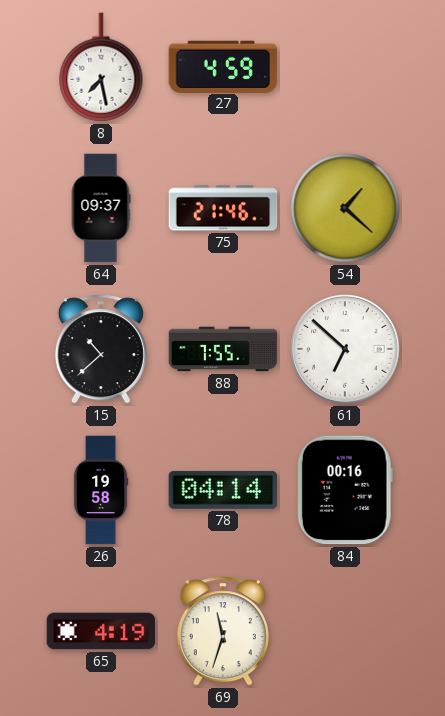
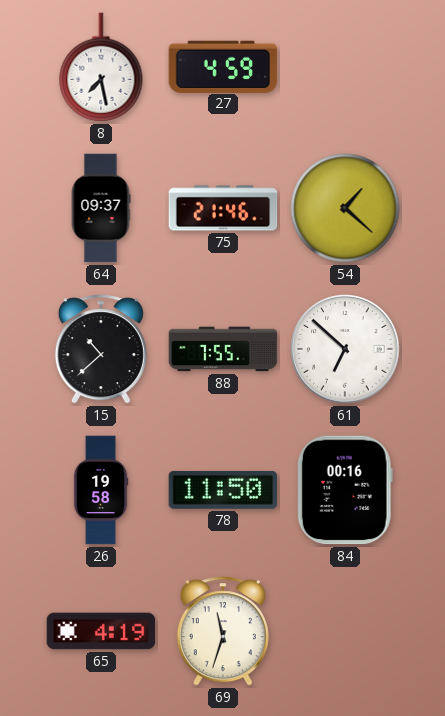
78: 04:14 -> 11:50
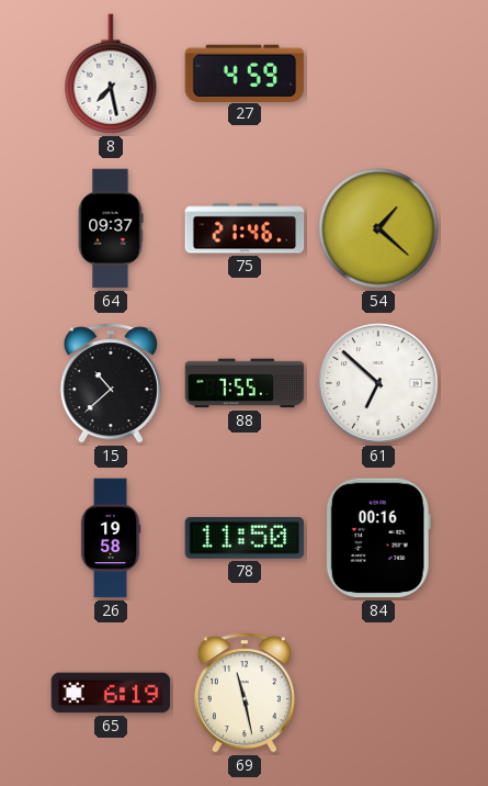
65: 4:19 -> 6:19
69: 11:33 -> 11:28
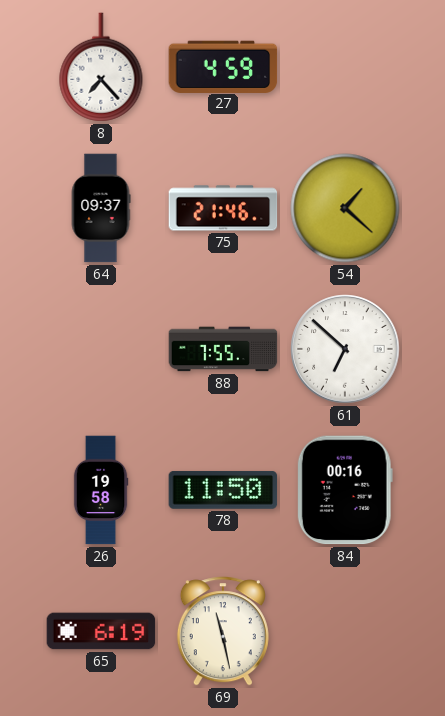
8: 7:28 -> 7:23
15: 10:38 -> none
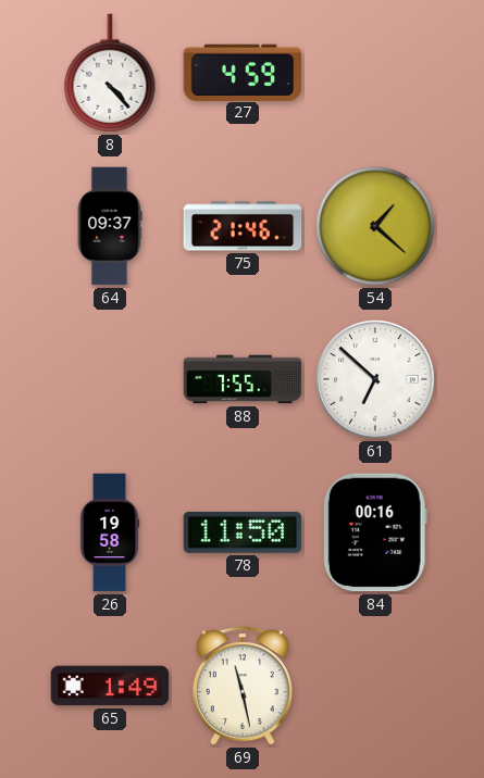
8: 7:23 -> 4:23
65: 6:19 -> 1:49
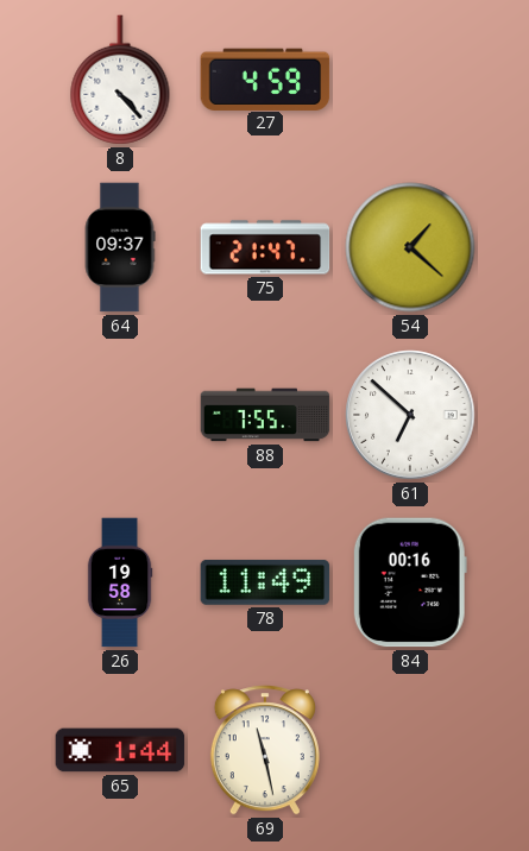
75: 21:46 -> 21:47
78: 11:50 -> 11:49
65: 1:49 -> 1:44
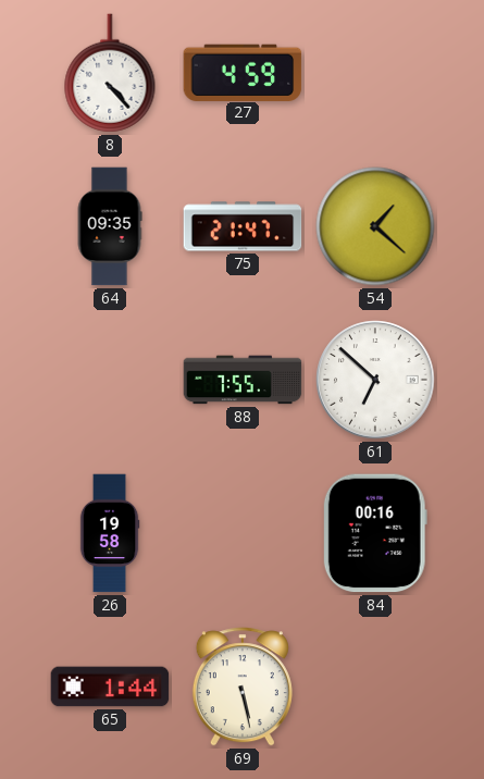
64: 09:37 -> 09:35
78: 11:49 -> none
69: 11:28 -> 5:28
